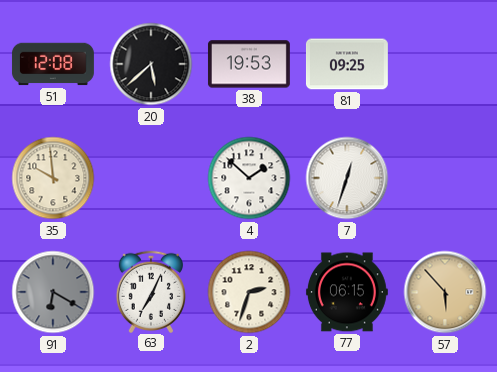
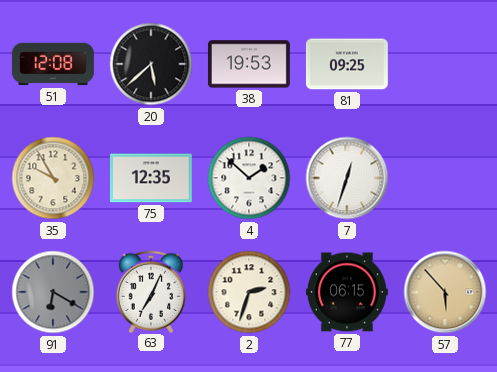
35: 9:59 -> 9:55
75: none -> 12:35
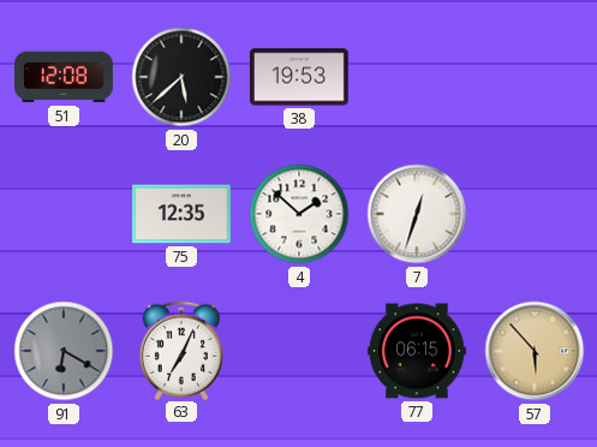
81: 09:25 -> none
35: 9:55 -> none
2: 2:33 -> none
